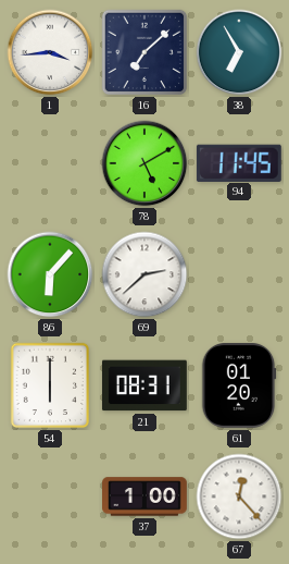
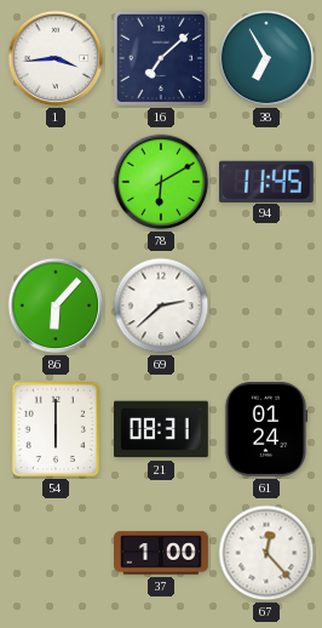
78: 5:10 -> 6:10
61: 01:20 -> 01:24
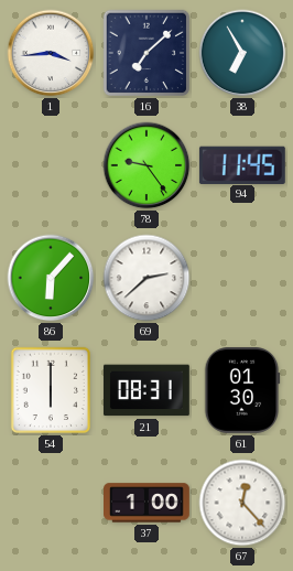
78: 6:10 -> 9:24
61: 01:24 -> 01:30
